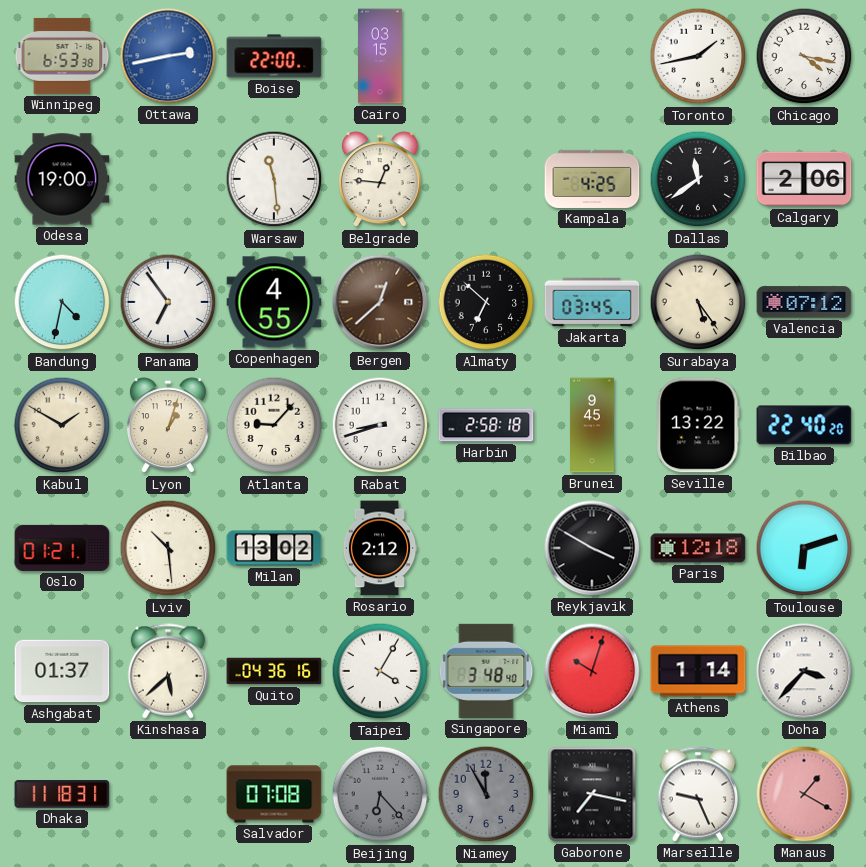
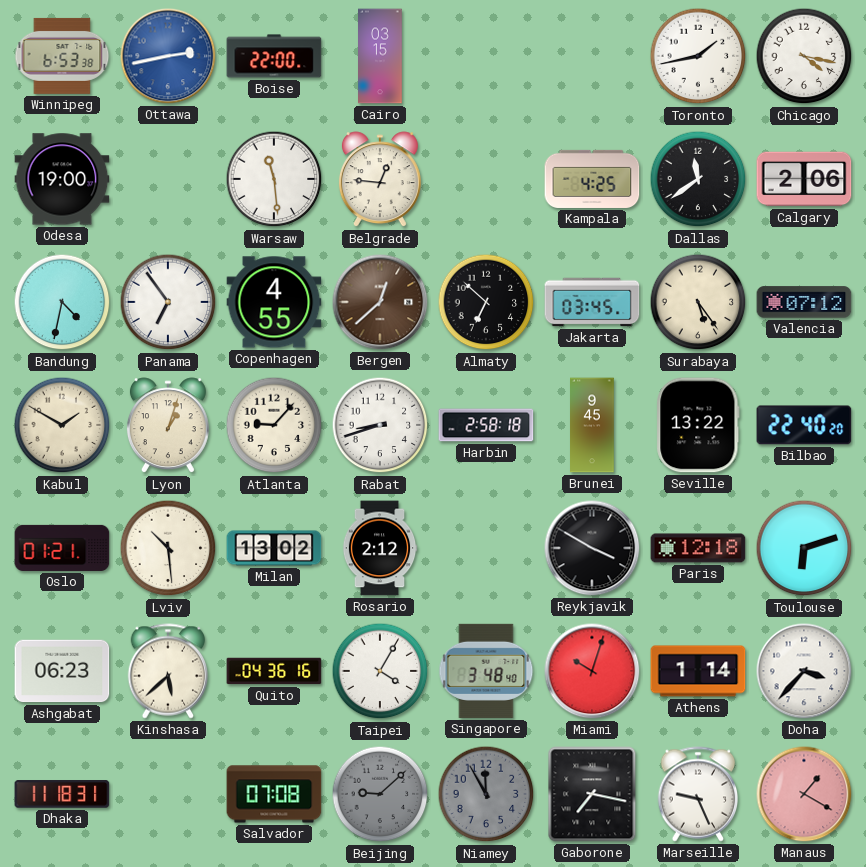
Ashgabat: 01:37 -> 06:23
Beijing: 6:23 -> 9:08
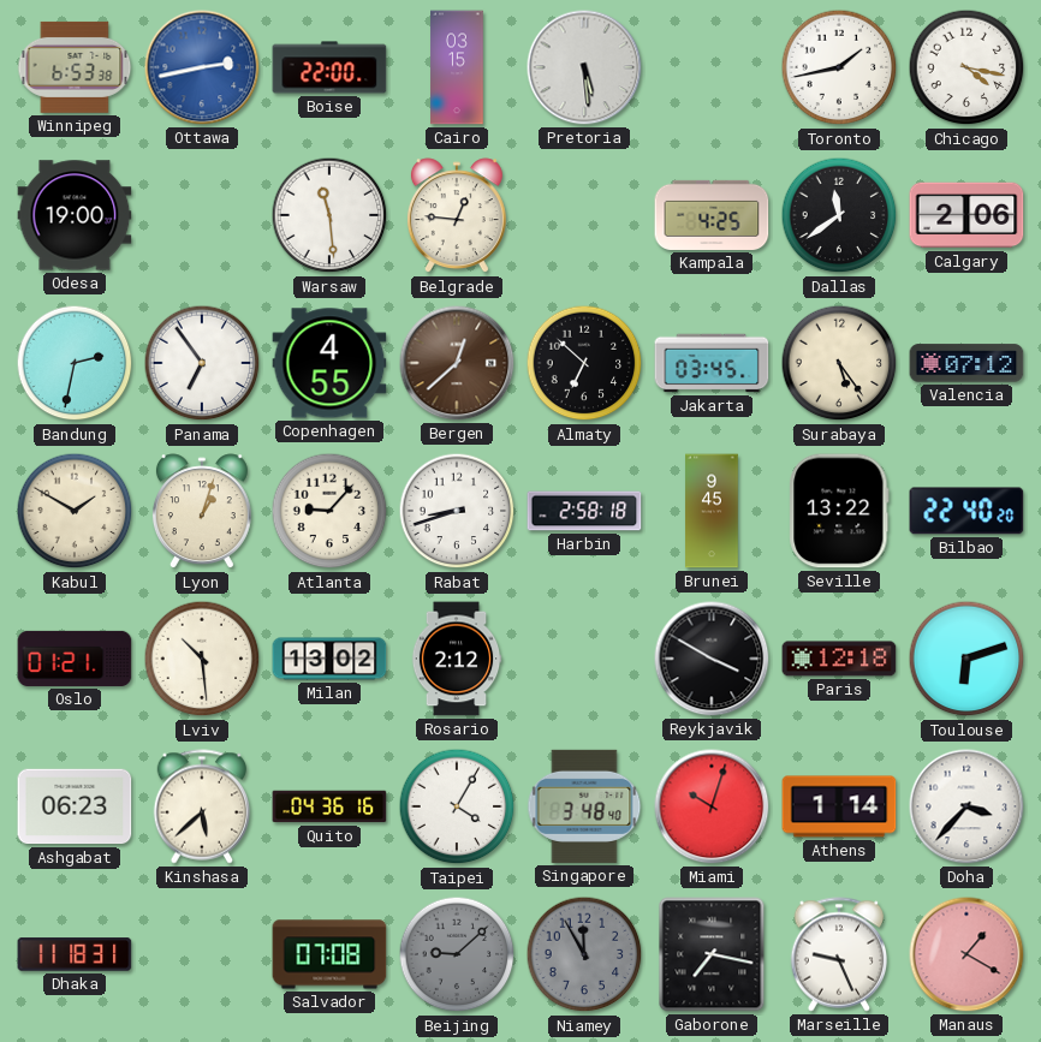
Pretoria: none -> 5:29
Bandung: 4:32 -> 2:32
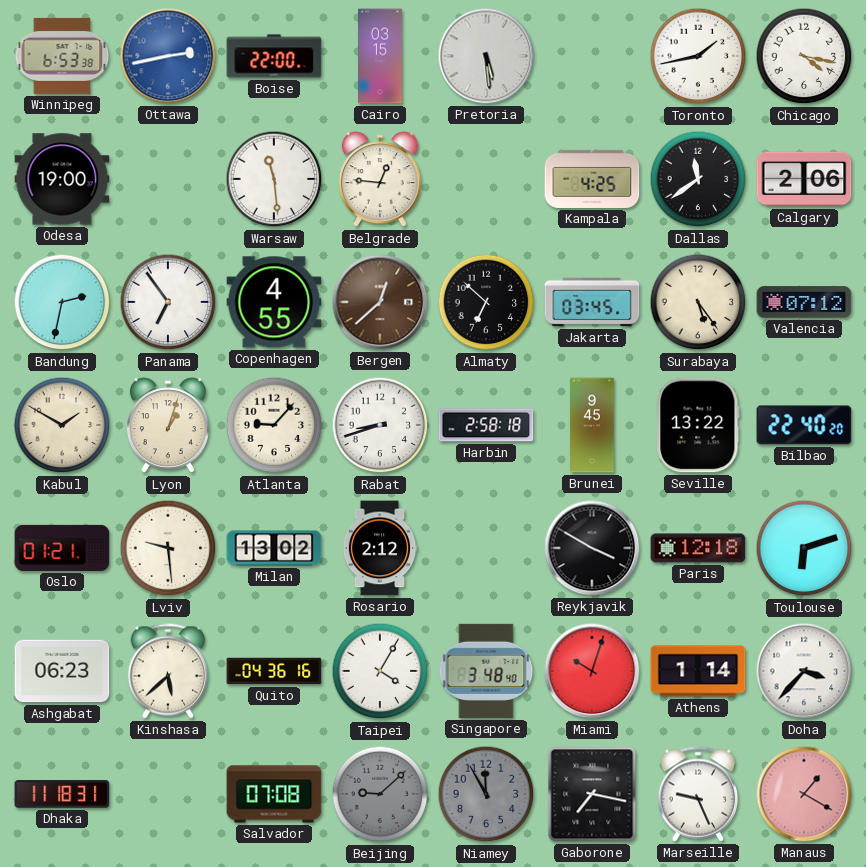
Lviv: 10:29 -> 9:29
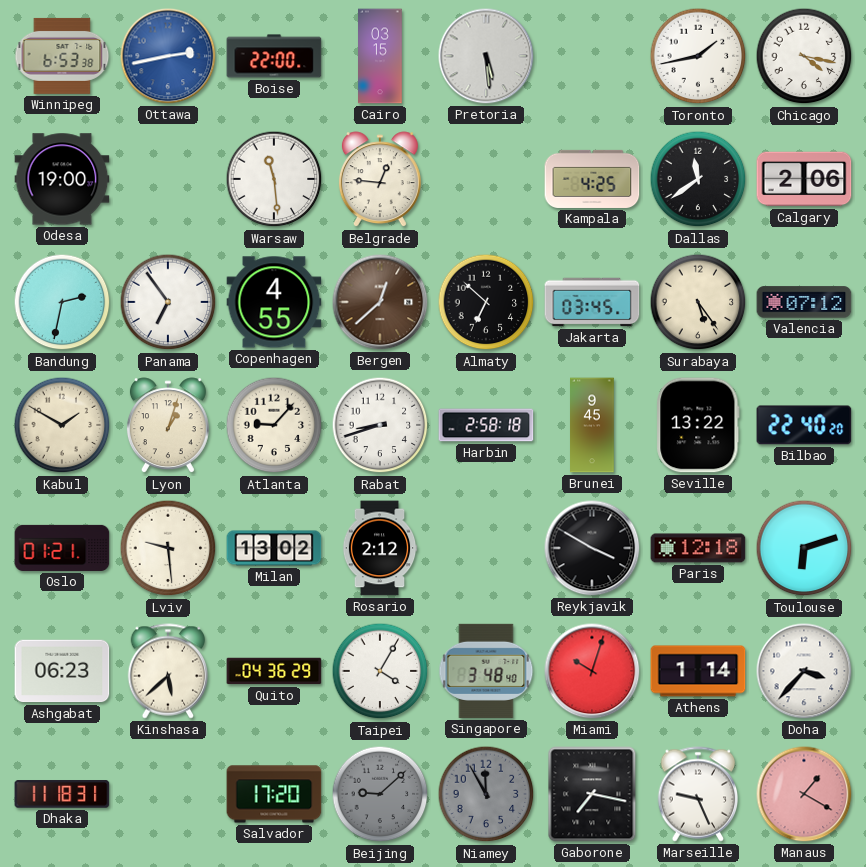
Quito: 04:36:16 -> 04:36:29
Salvador: 07:08 -> 17:20
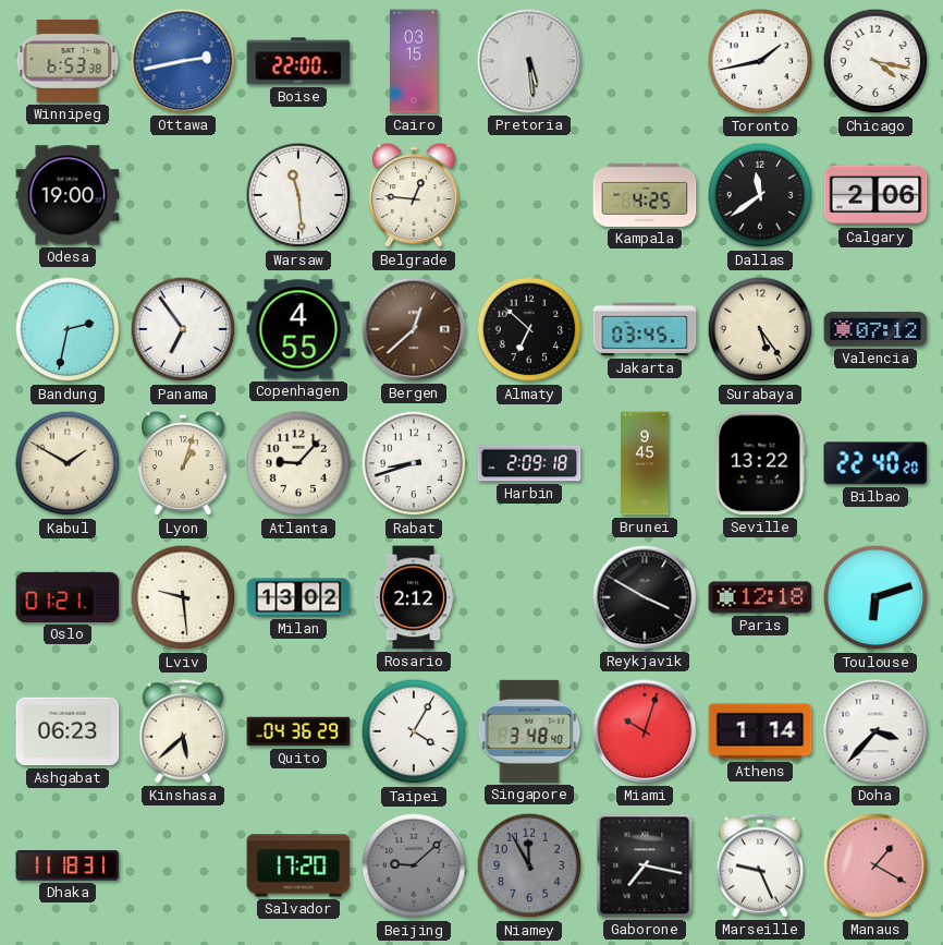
Harbin: 2:58 -> 2:09
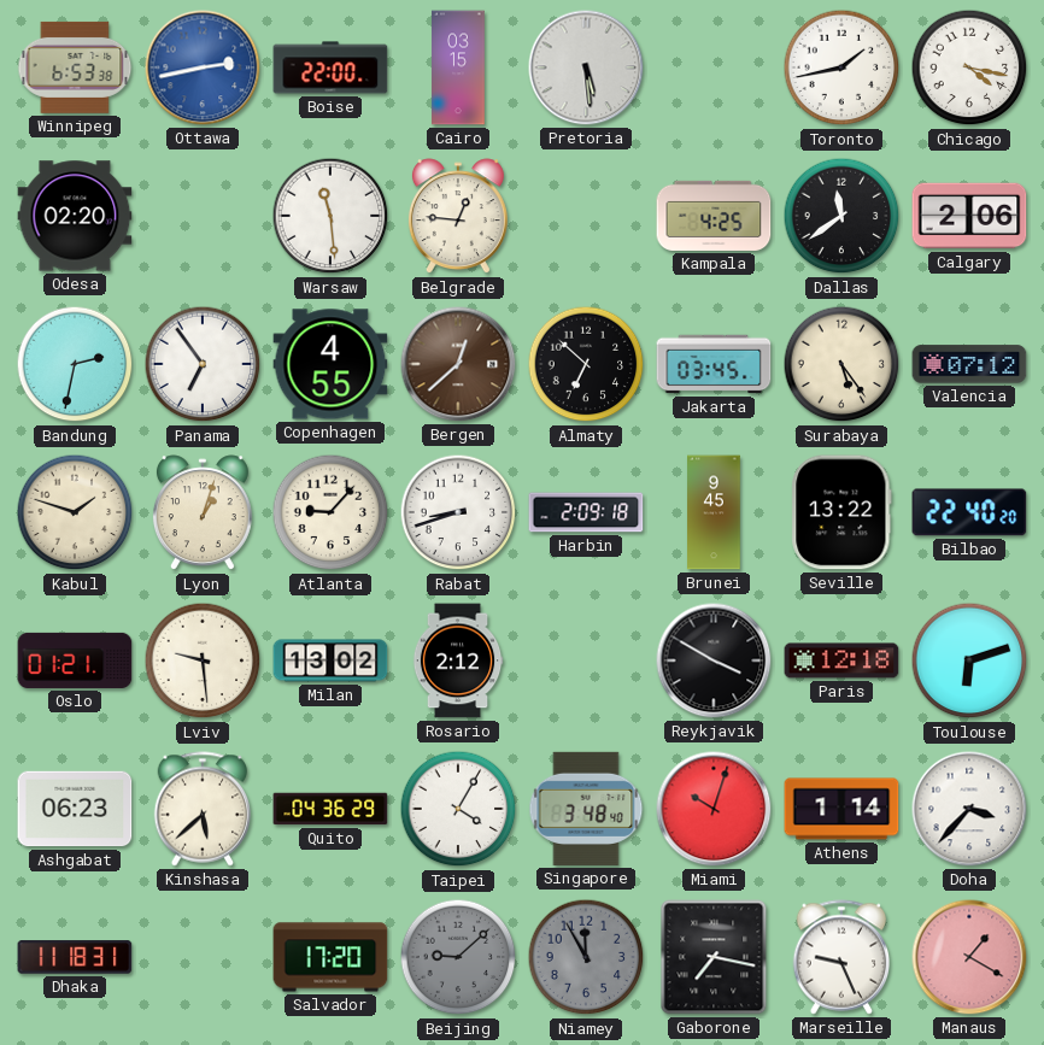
Odesa: 19:00 -> 02:20
Kabul: 1:50 -> 1:48
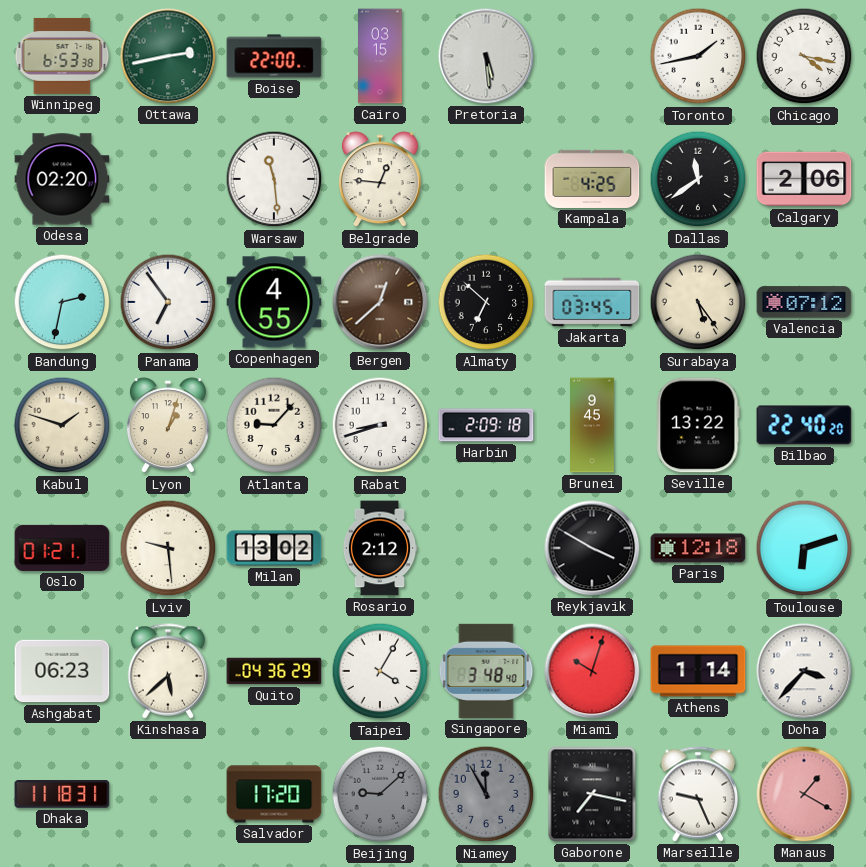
Ottawa dial: blue -> green
